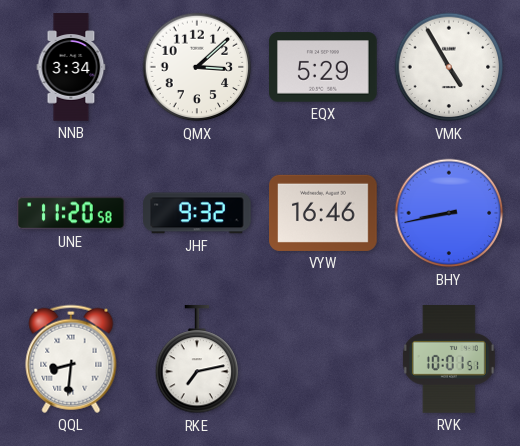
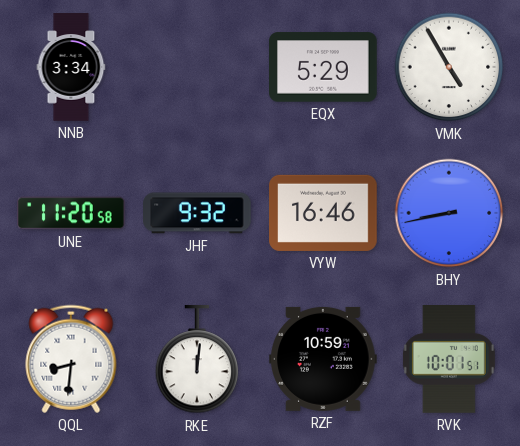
QMX: 3:08 -> none
RKE: 7:13 -> 12:01
RZF: none -> 10:59
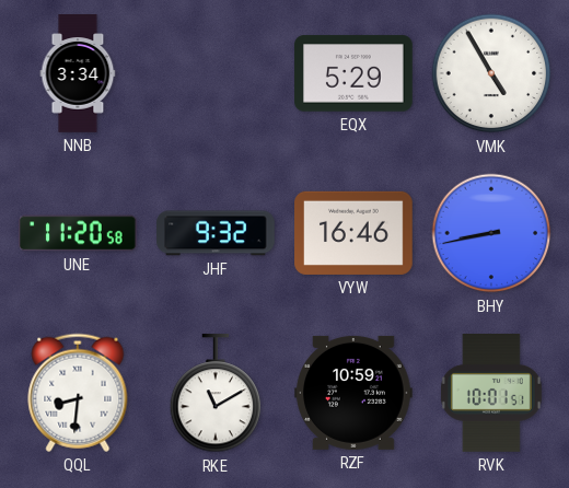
RKE: 12:01 -> 11:10
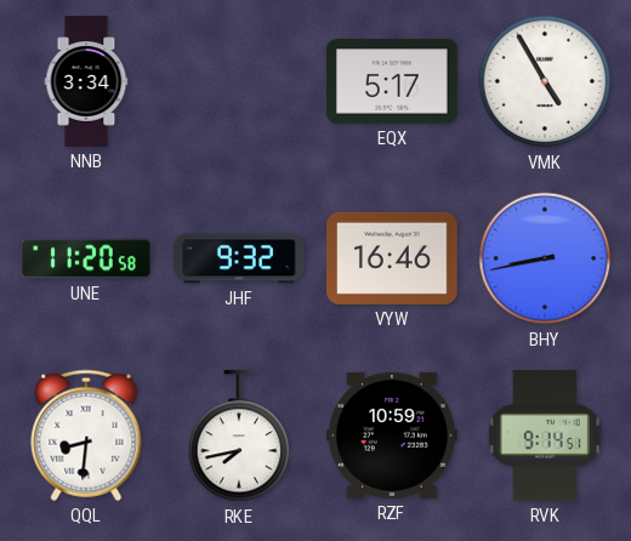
EQX: 5:29 -> 5:17
RKE: 11:10 -> 7:43
RVK: 10:01 -> 9:14
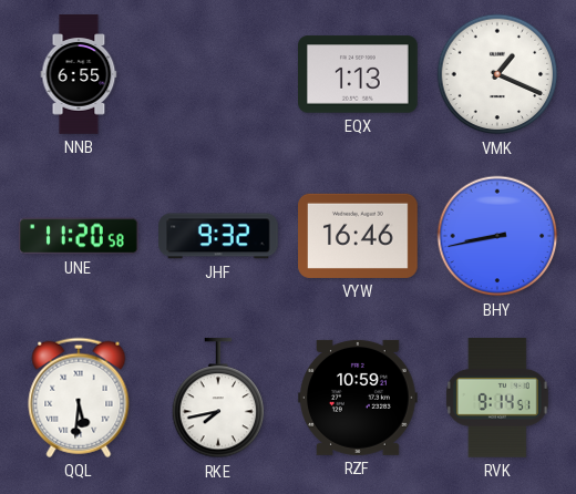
NNB: 3:34 -> 6:55
EQX: 5:17 -> 1:13
VMK: 4:55 -> 1:19
QQL: 8:31 -> 5:31
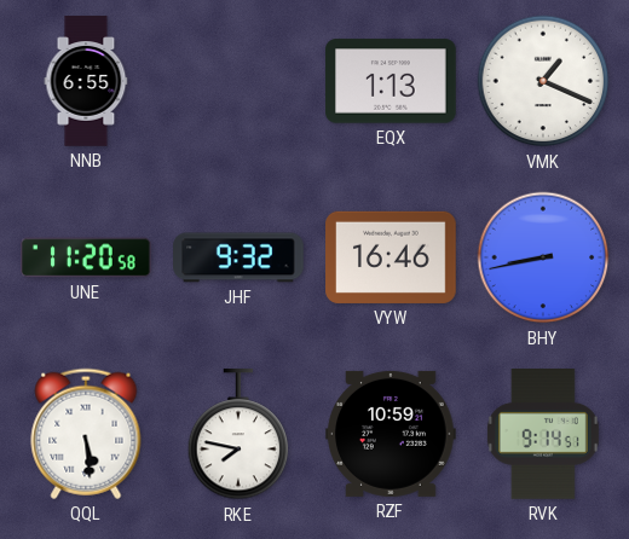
QQL: 5:31 -> 5:29
RKE: 7:43 -> 7:47
